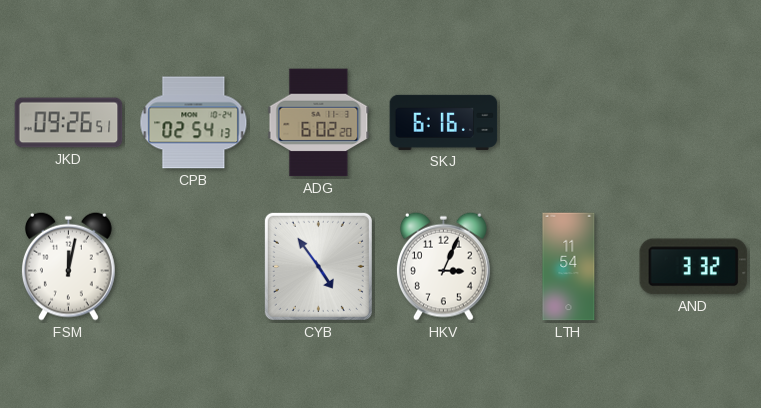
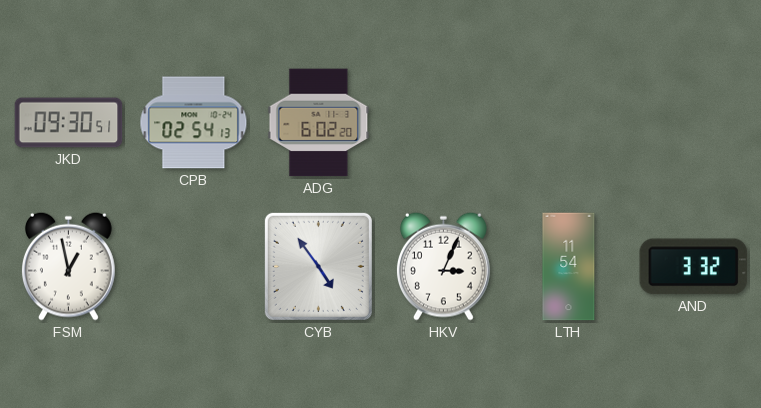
JKD: 09:26 -> 09:30
SKJ: 6:16 -> none
FSM: 12:02 -> 12:58
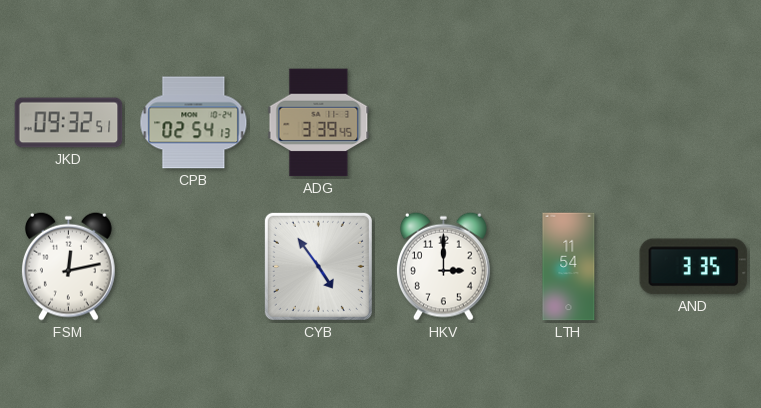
JKD: 09:30 -> 09:32
ADG: 6:02 -> 3:39
FSM: 12:58 -> 12:13
HKV: 3:04 -> 3:00
AND: 3:32 -> 3:35
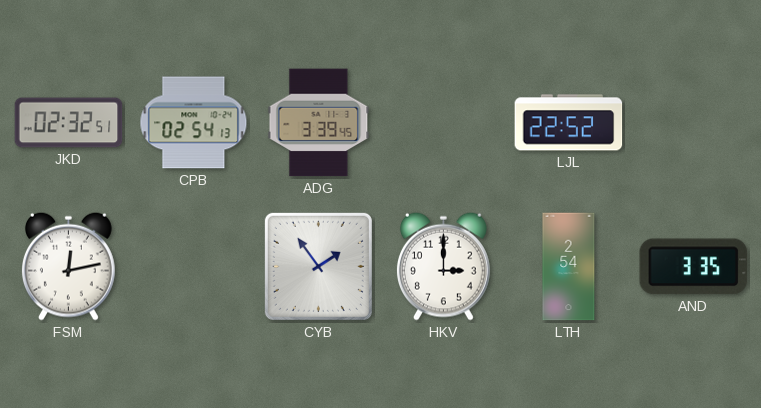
JKD: 09:32 -> 02:32
LJL: none -> 22:52
CYB: 4:54 -> 1:54
LTH: 11:54 -> 2:54
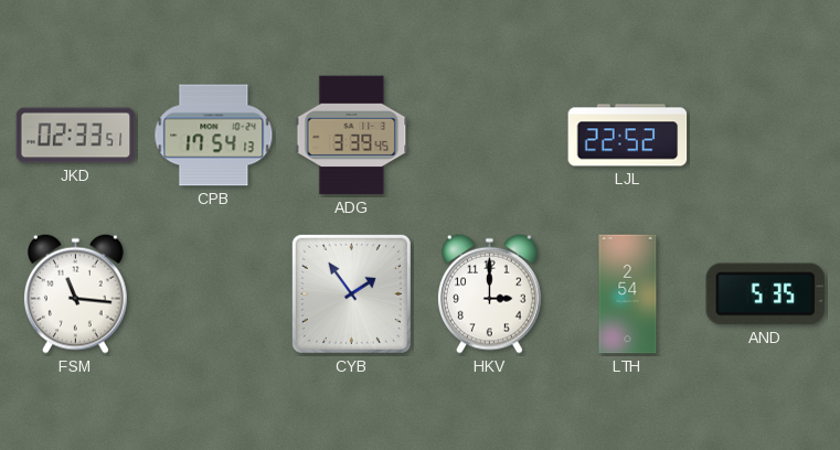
JKD: 02:32 -> 02:33
CPB: 02:54 -> 17:54
FSM: 12:13 -> 11:16
AND: 3:35 -> 5:35
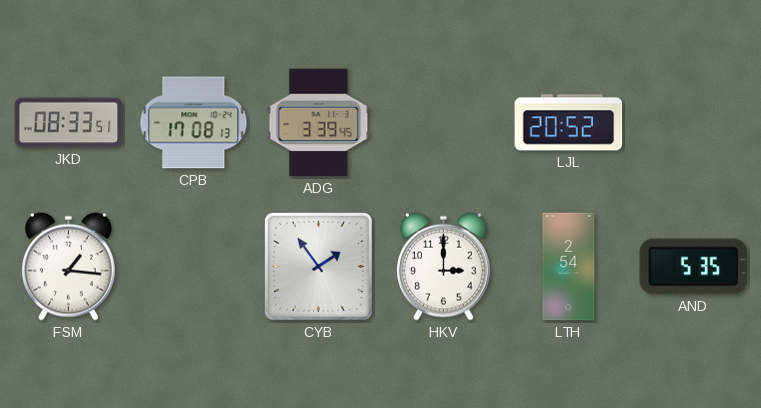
JKD: 02:33 -> 08:33
CPB: 17:54 -> 17:08
LJL: 22:52 -> 20:52
FSM: 11:16 -> 1:16
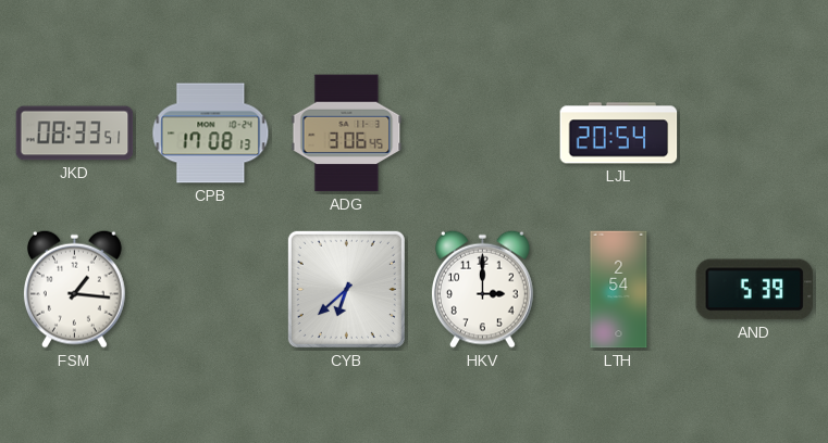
ADG: 3:39 -> 3:06
LJL: 20:52 -> 20:54
CYB: 1:54 -> 6:38
AND: 5:35 -> 5:39
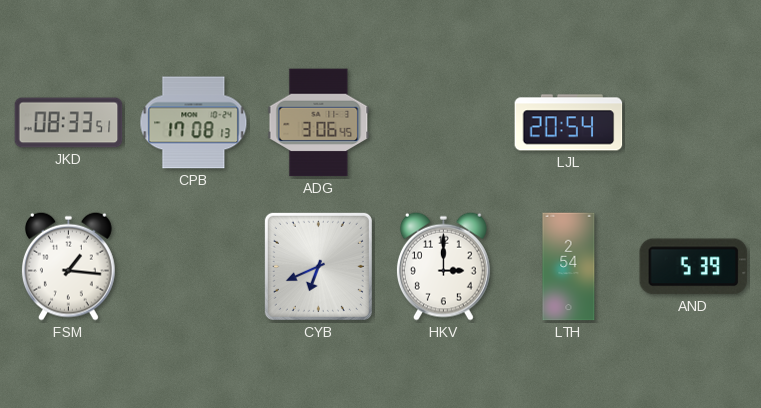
CYB: 6:38 -> 6:41
